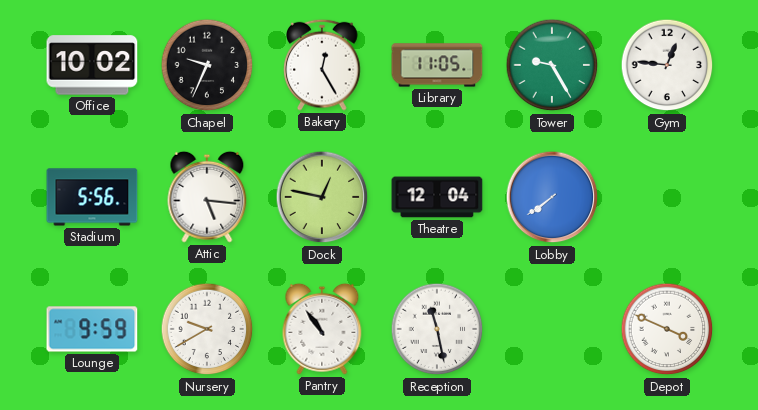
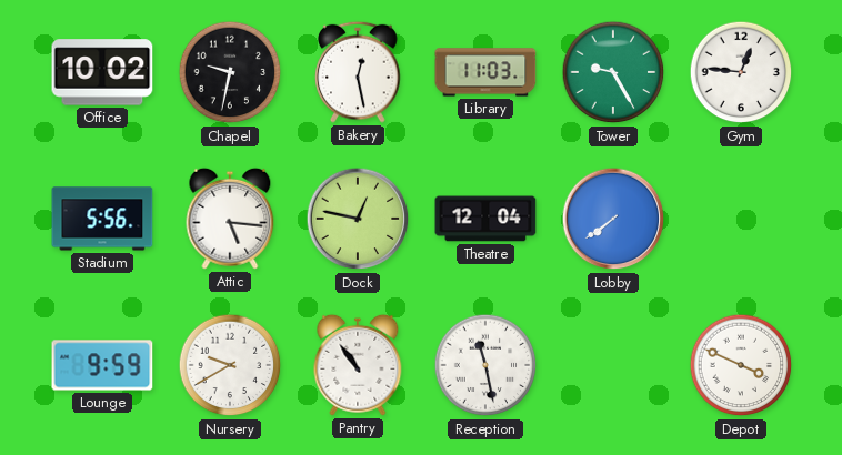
Chapel: 9:34 -> 9:32
Bakery: 12:25 -> 12:28
Library: 11:05 -> 11:03
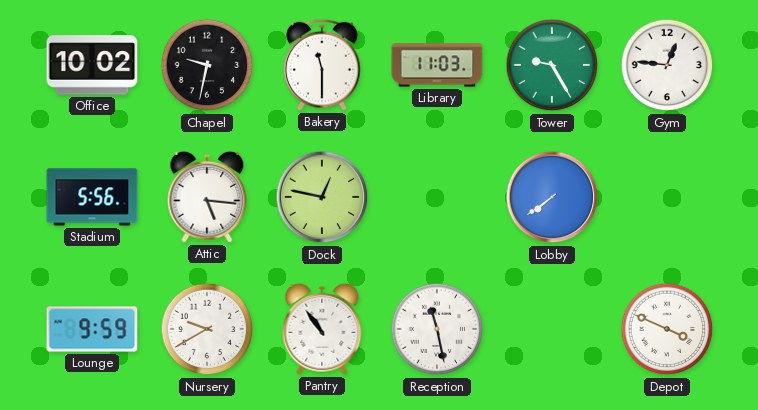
Bakery: 12:28 -> 11:30
Theatre: 12:04 -> none
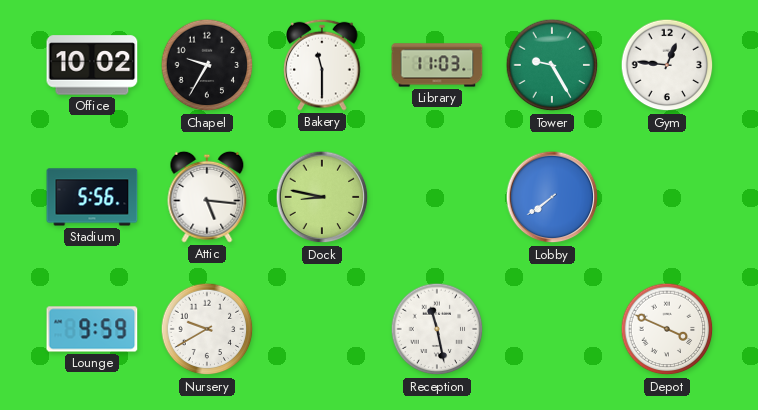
Chapel: 9:32 -> 9:35
Dock: 12:47 -> 8:47
Pantry: 10:54 -> none
